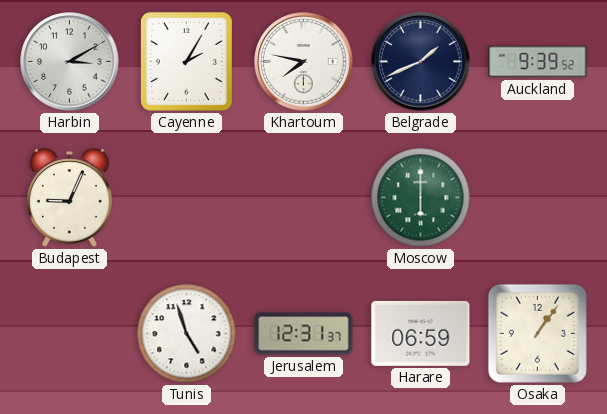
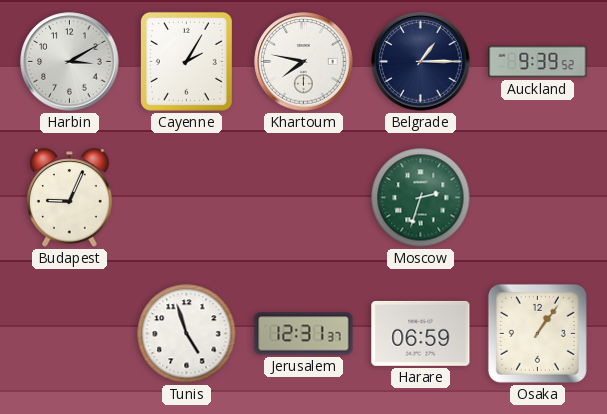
Belgrade: 1:41 -> 1:15
Moscow: 6:00 -> 2:33
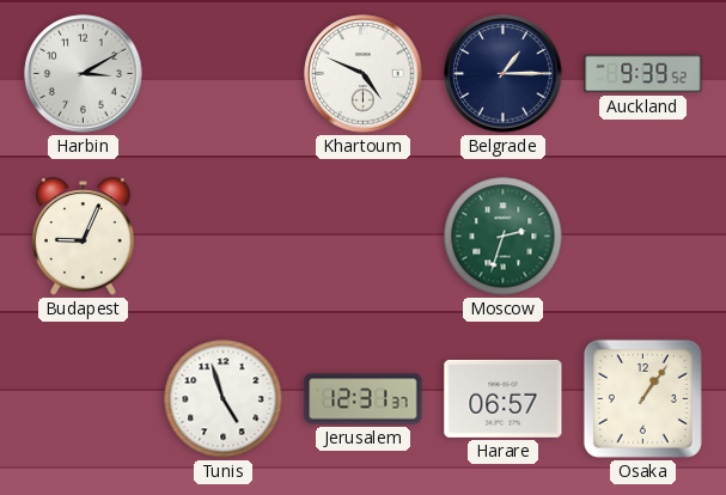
Cayenne: 2:05 -> none
Khartoum: 7:47 -> 4:49
Harare: 06:59 -> 06:57
